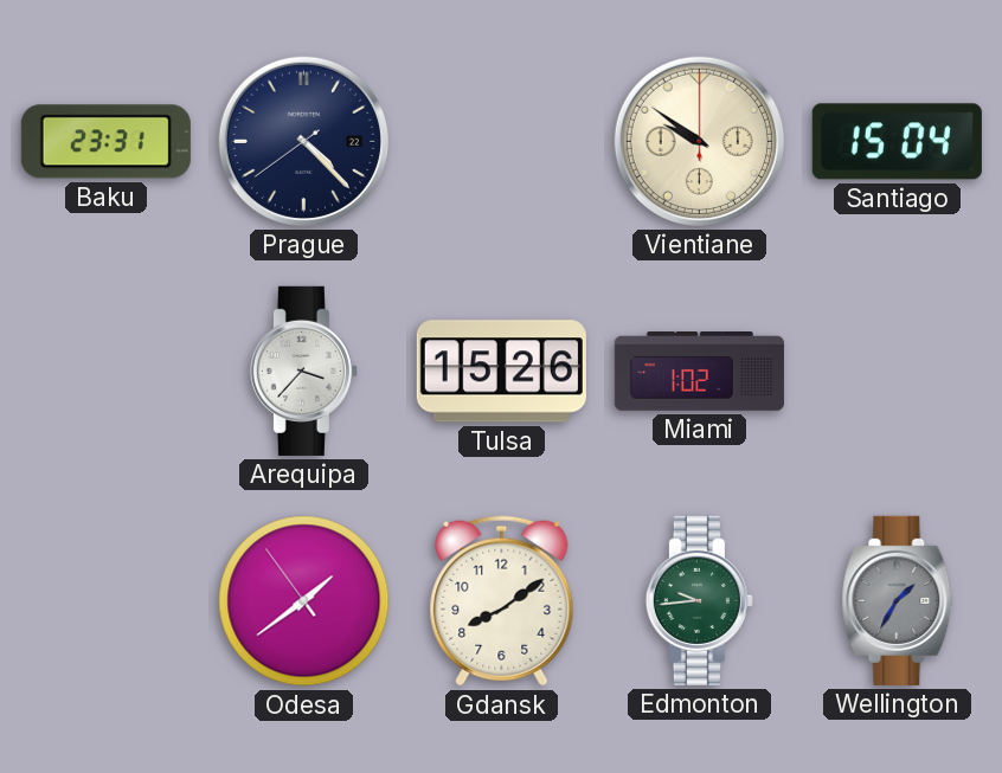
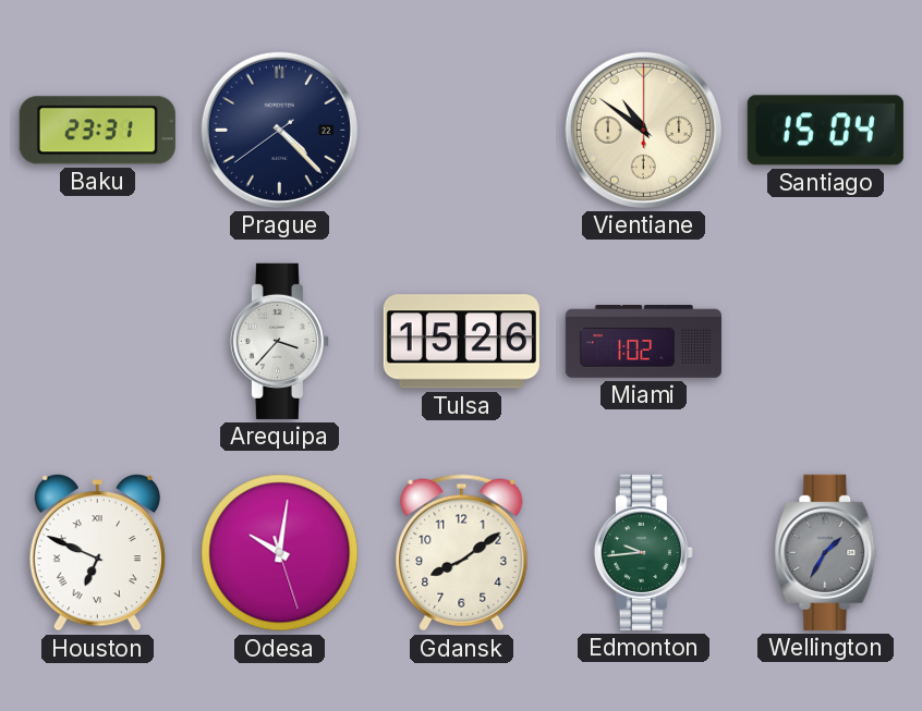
Vientiane: 9:51 -> 10:51
Houston: none -> 6:49
Odesa: 1:38 -> 10:01
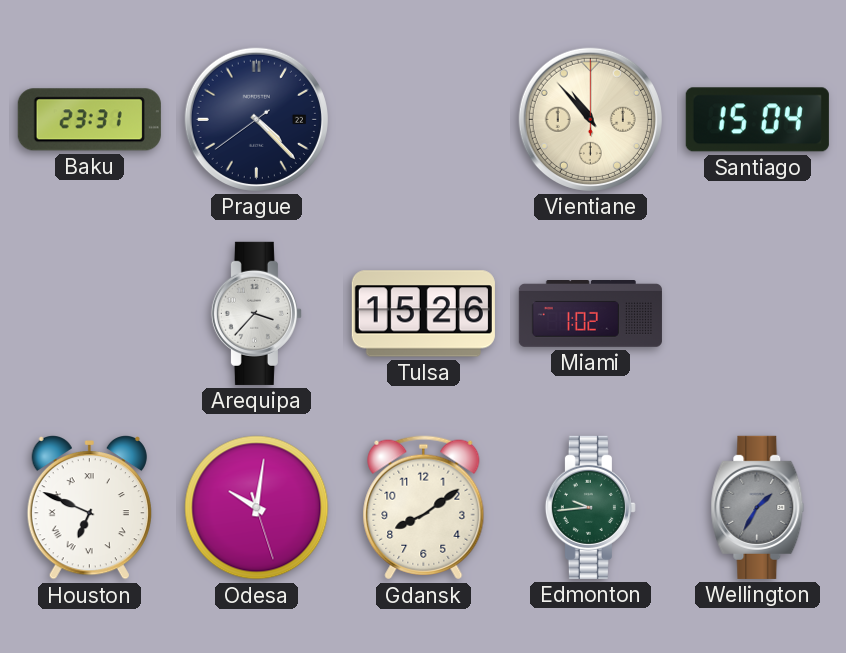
Vientiane: 10:51 -> 10:53
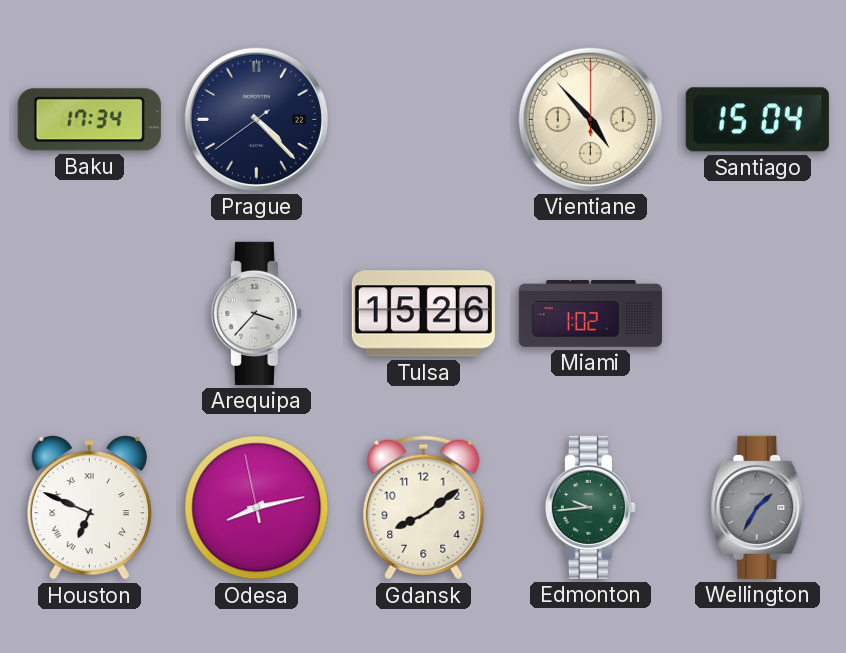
Baku: 23:31 -> 17:34
Vientiane: 10:53 -> 4:53
Odesa: 10:01 -> 8:12
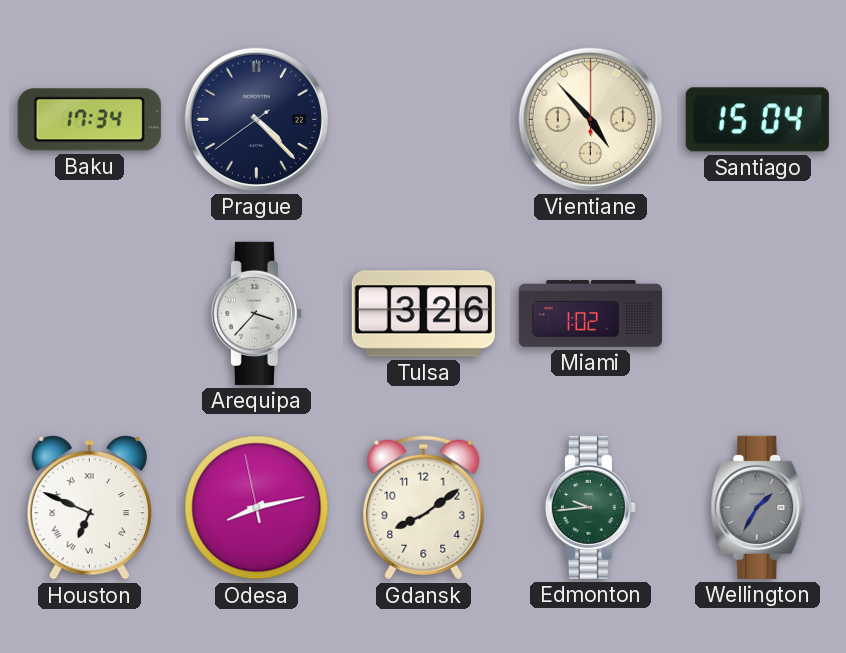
Tulsa: 15:26 -> 3:26
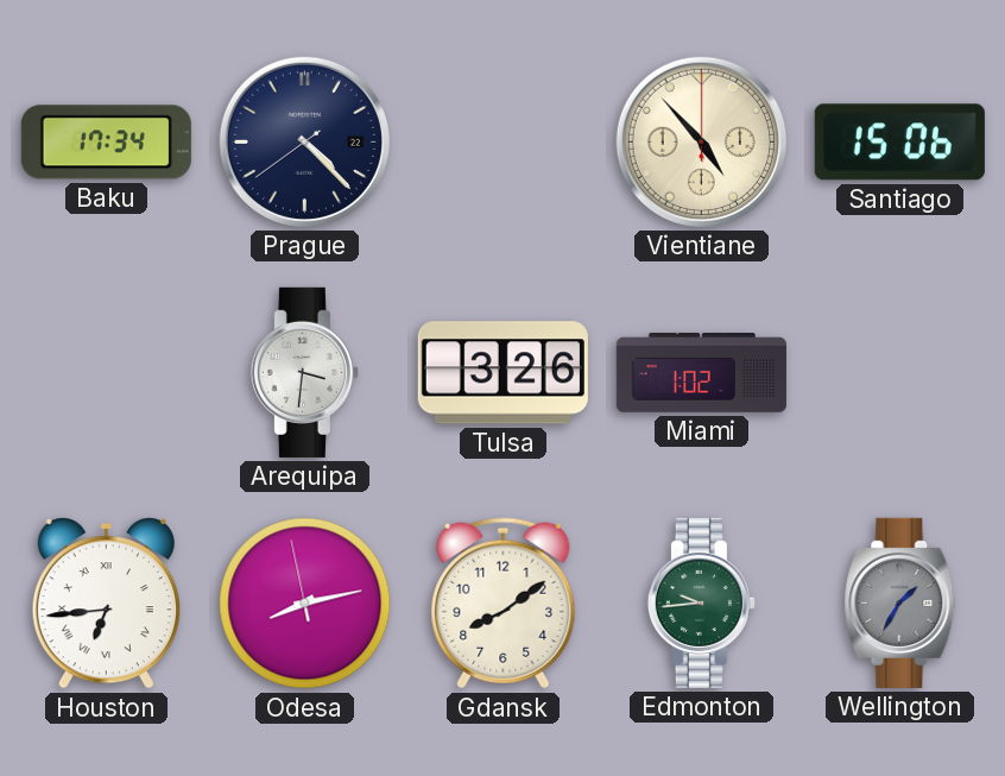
Santiago: 15:04 -> 15:06
Arequipa: 3:37 -> 3:31
Houston: 6:49 -> 6:44
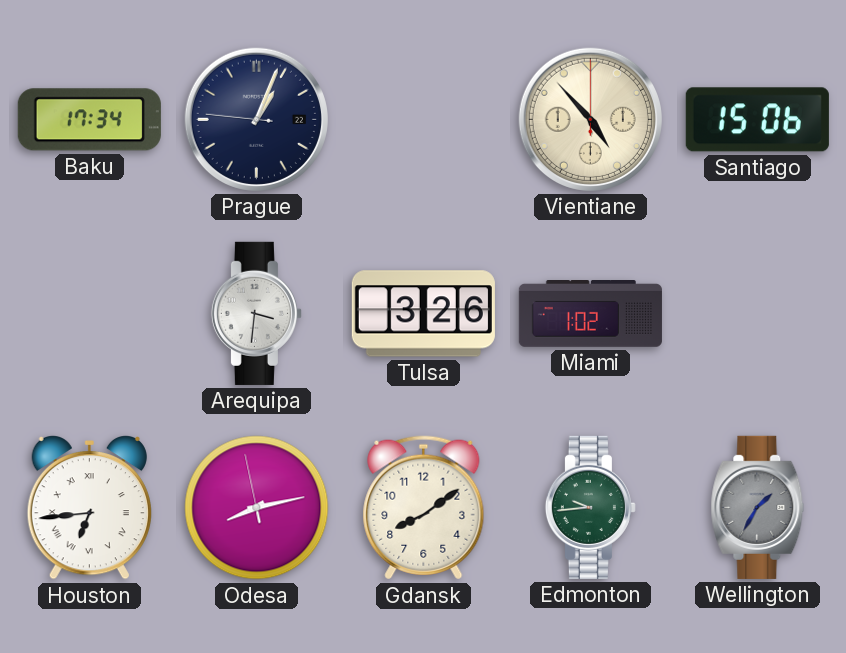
Prague: 4:22 -> 1:03
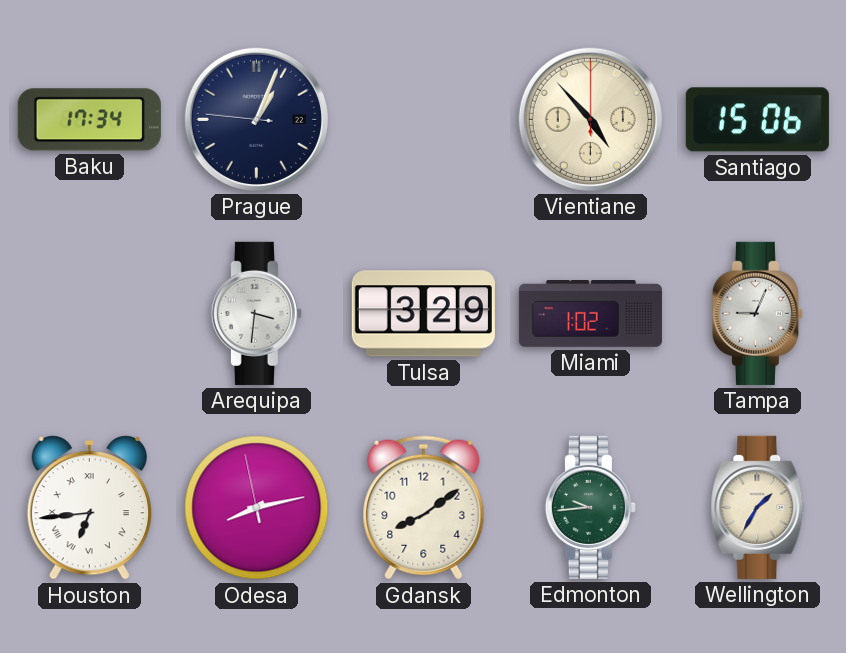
Tulsa: 3:26 -> 3:29
Tampa: none -> 9:04
Wellington dial: grey -> cream
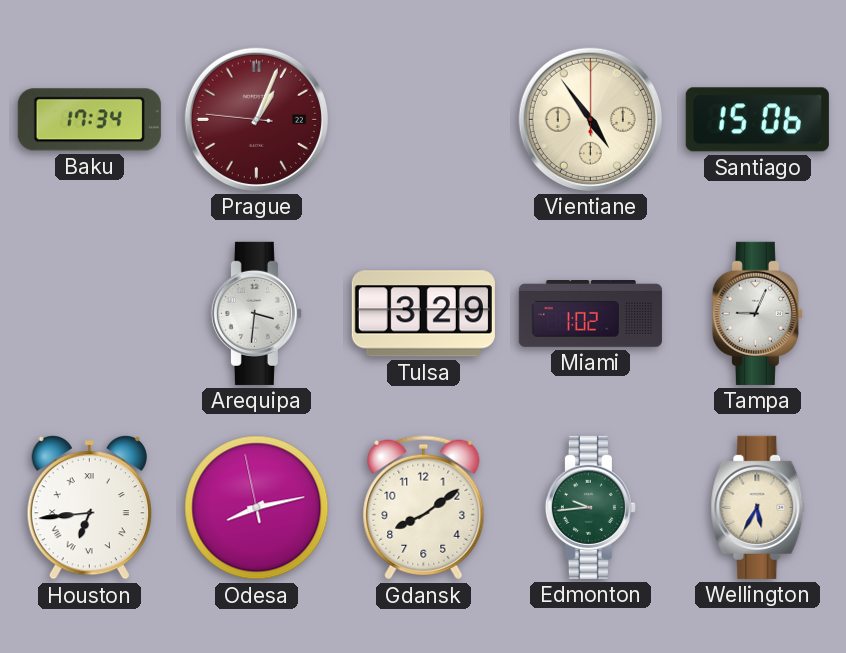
Prague dial: navy -> burgundy
Vientiane: 4:53 -> 4:54
Wellington: 1:35 -> 5:35
